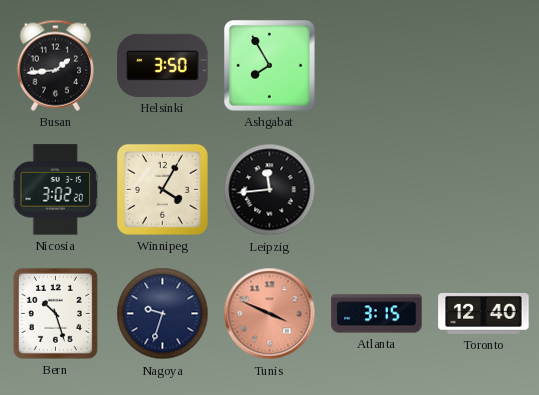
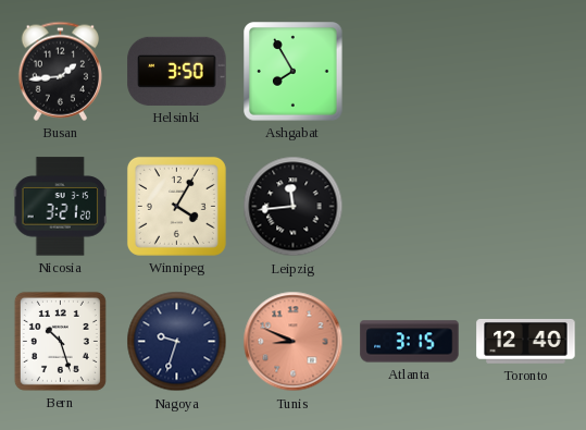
Nicosia: 3:02 -> 3:21
Tunis: 3:49 -> 8:49
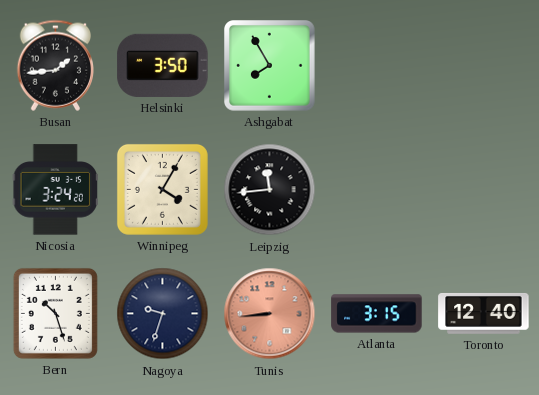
Nicosia: 3:21 -> 3:24
Tunis: 8:49 -> 8:44
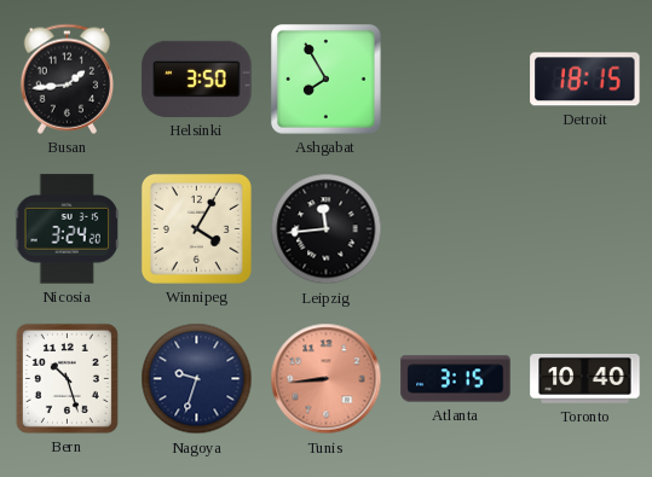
Detroit: none -> 18:15
Toronto: 12:40 -> 10:40
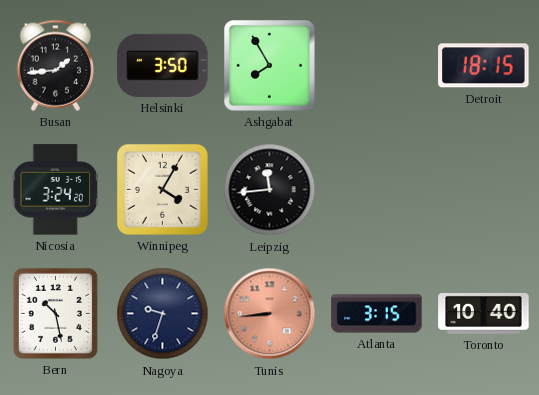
Bern: 10:27 -> 10:28
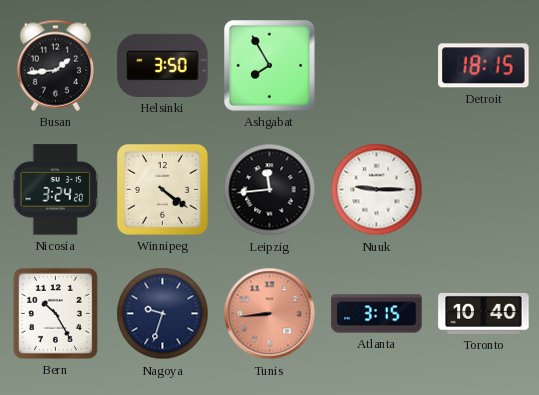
Winnipeg: 4:05 -> 4:21
Nuuk: none -> 9:15
Bern: 10:28 -> 10:25
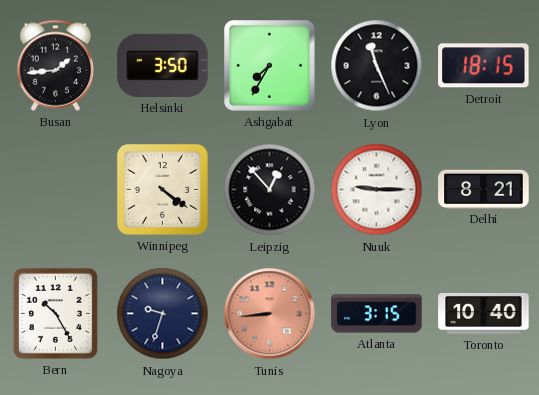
Ashgabat: 7:55 -> 7:35
Lyon: none -> 11:26
Nicosia: 3:24 -> none
Leipzig: 11:44 -> 12:53
Delhi: none -> 8:21
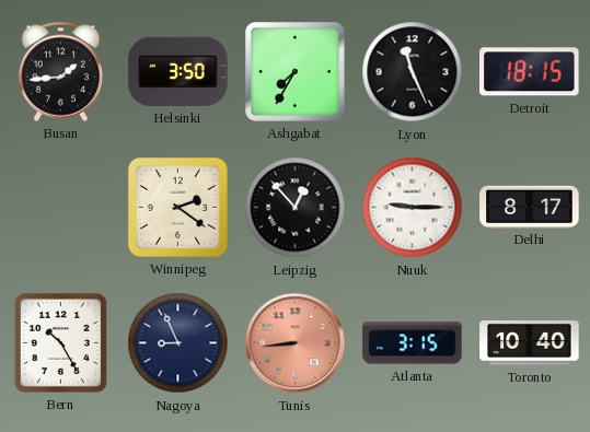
Winnipeg: 4:21 -> 2:21
Delhi: 8:21 -> 8:17
Nagoya: 9:33 -> 8:56
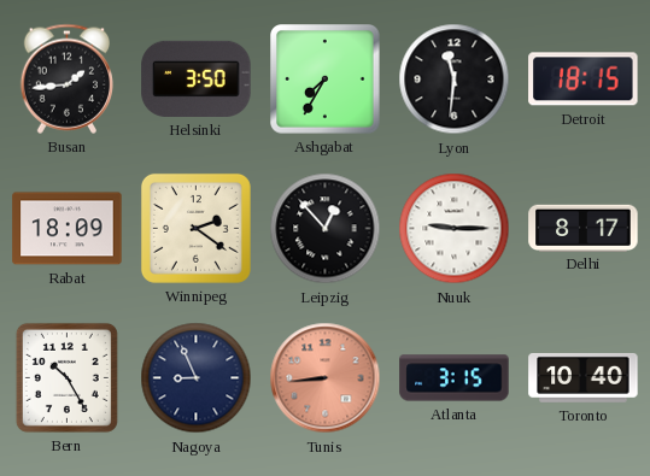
Lyon: 11:26 -> 11:31
Rabat: none -> 18:09
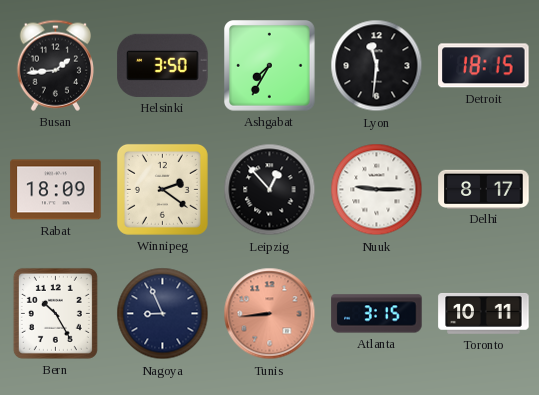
Toronto: 10:40 -> 10:11
